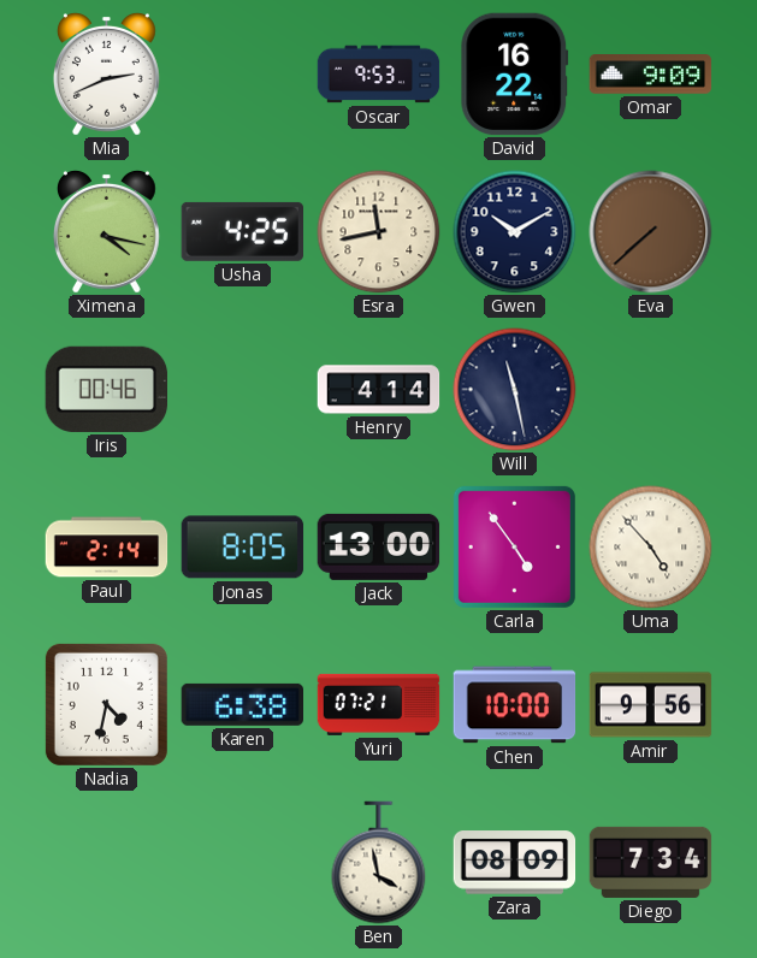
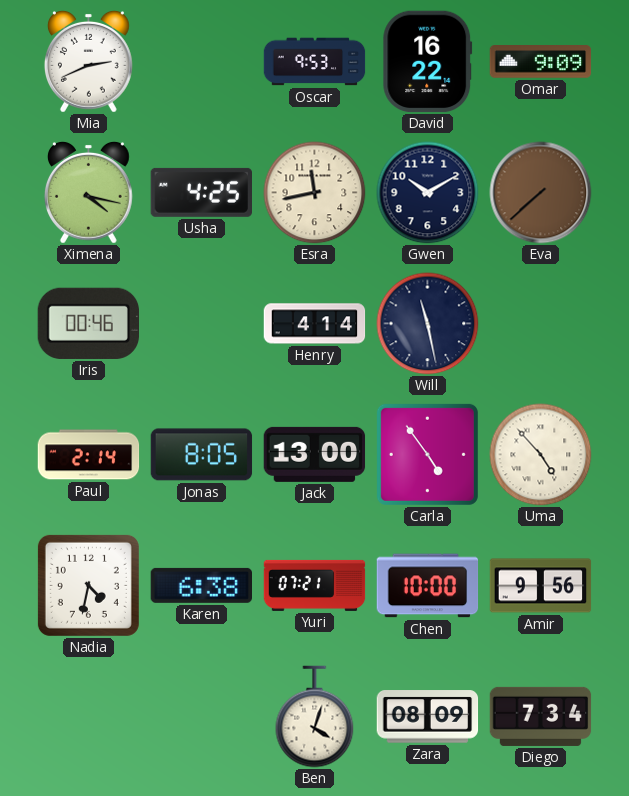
Ben: 3:58 -> 4:03
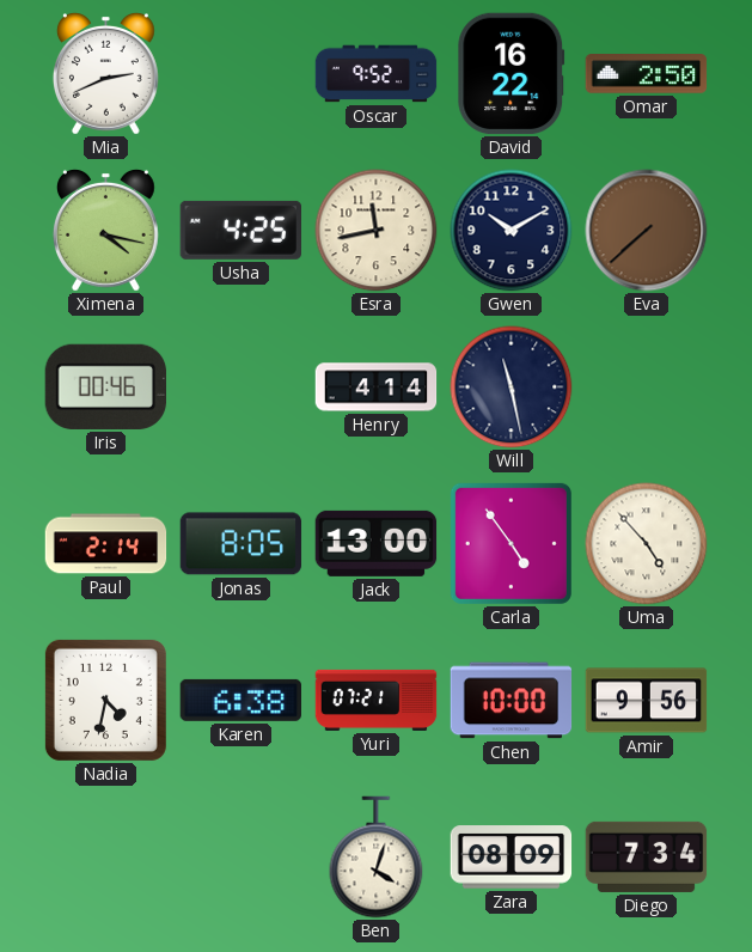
Oscar: 9:53 -> 9:52
Omar: 9:09 -> 2:50
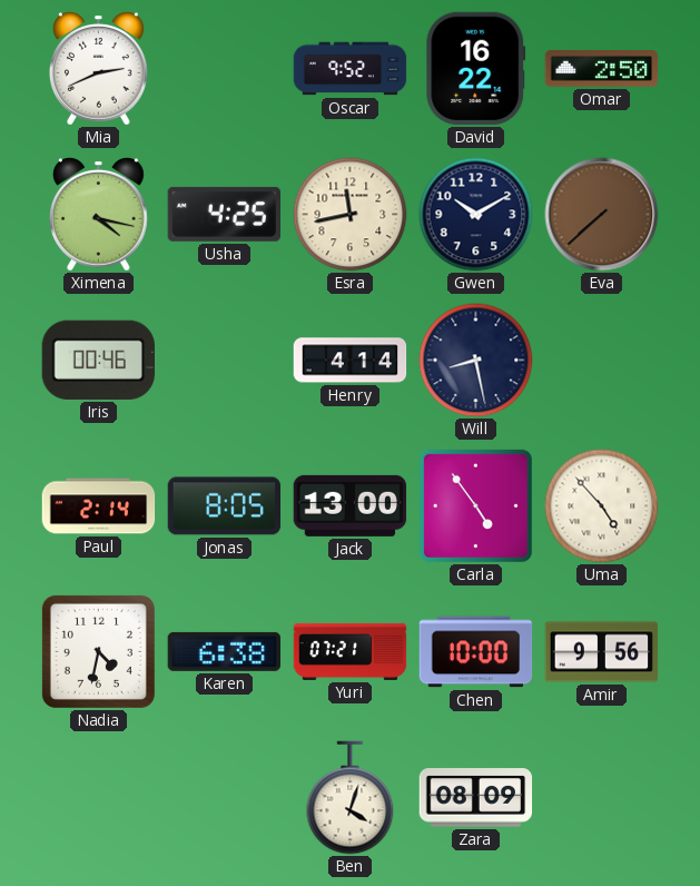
Will: 11:28 -> 8:28
Diego: 7:34 -> none
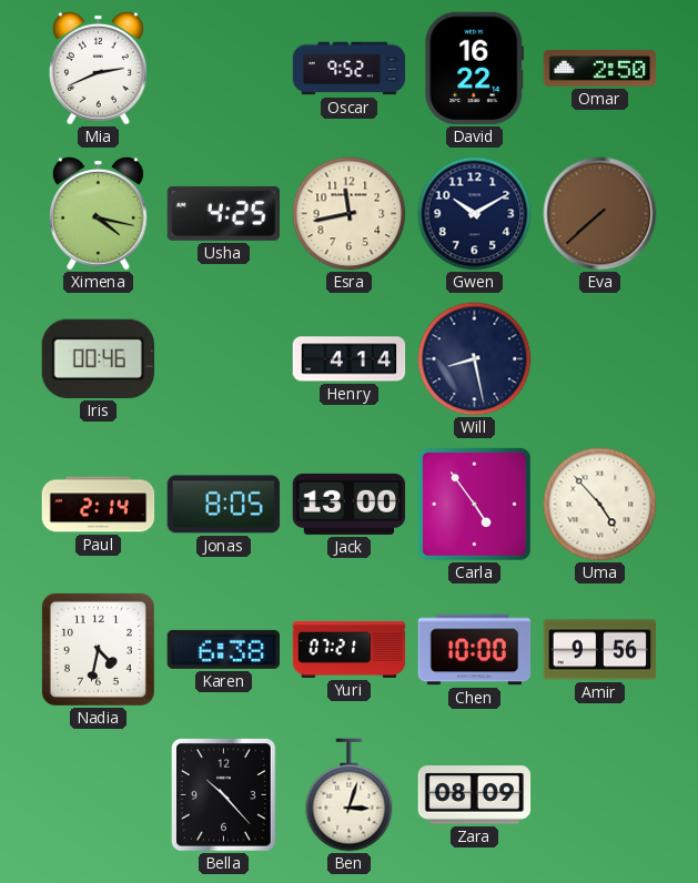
Bella: none -> 10:23
Ben: 4:03 -> 3:03
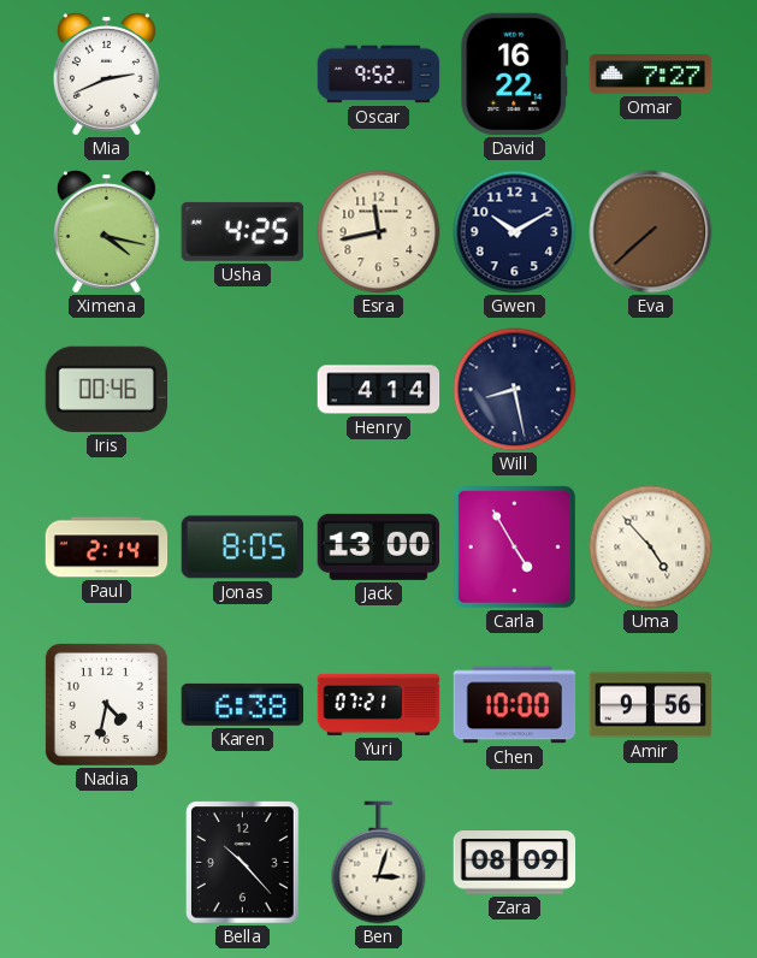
Omar: 2:50 -> 7:27
Carla: 4:54 -> 4:55
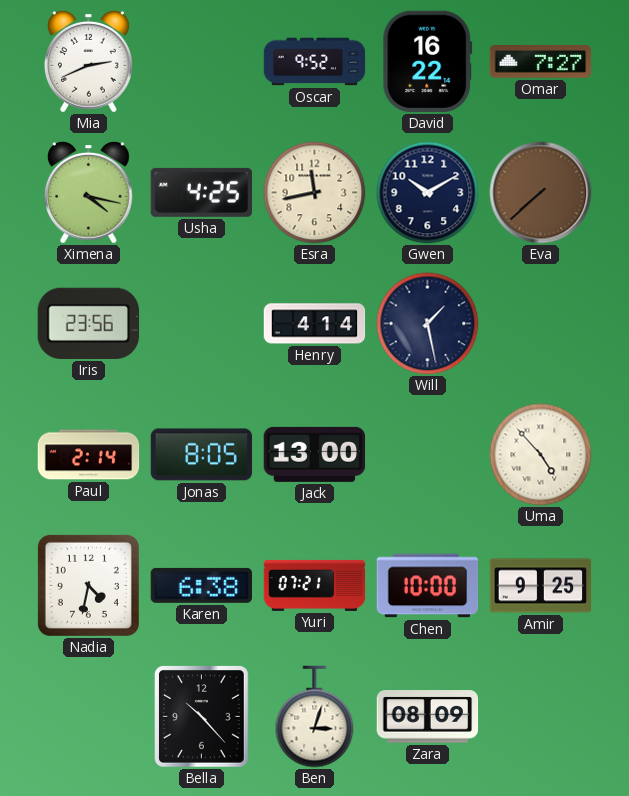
Iris: 00:46 -> 23:56
Will: 8:28 -> 1:28
Carla: 4:55 -> none
Amir: 9:56 -> 9:25
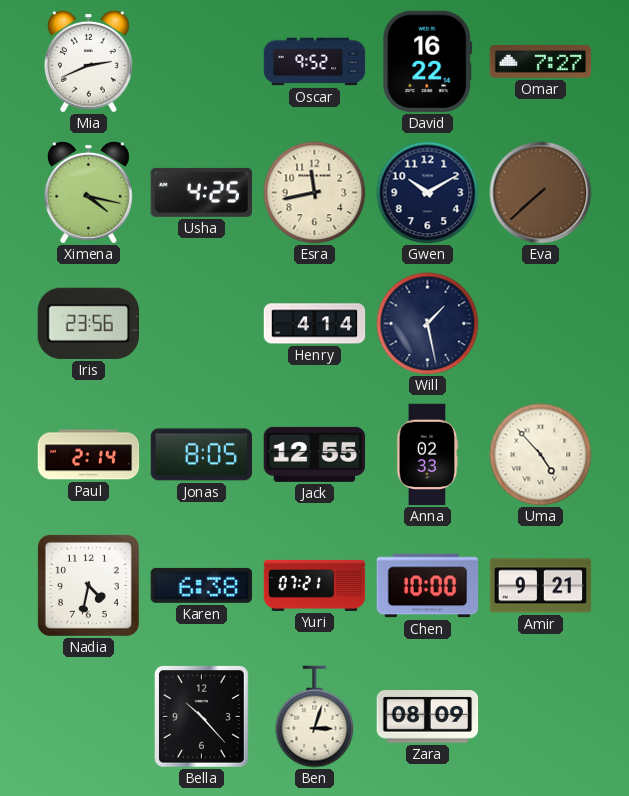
Jack: 13:00 -> 12:55
Anna: none -> 02:33
Amir: 9:25 -> 9:21
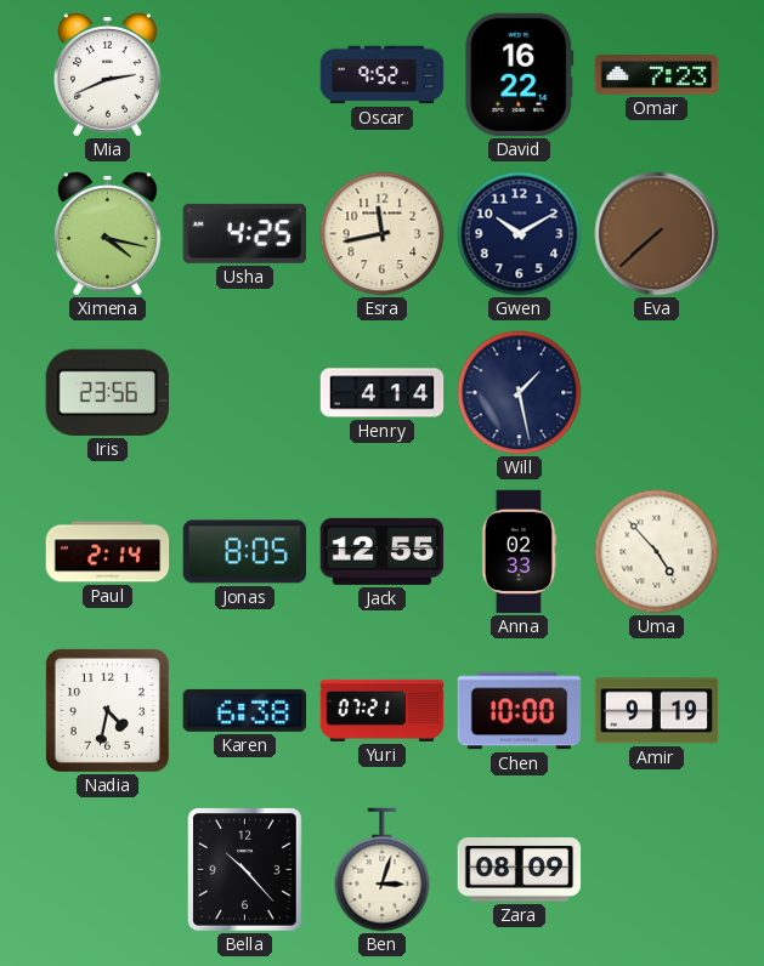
Omar: 7:27 -> 7:23
Amir: 9:21 -> 9:19
